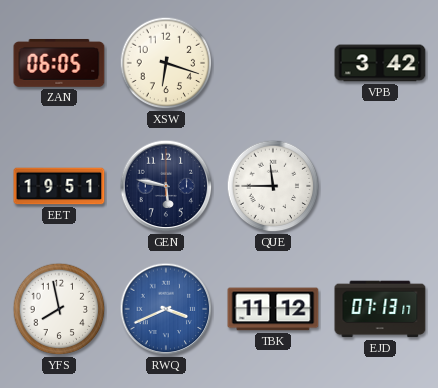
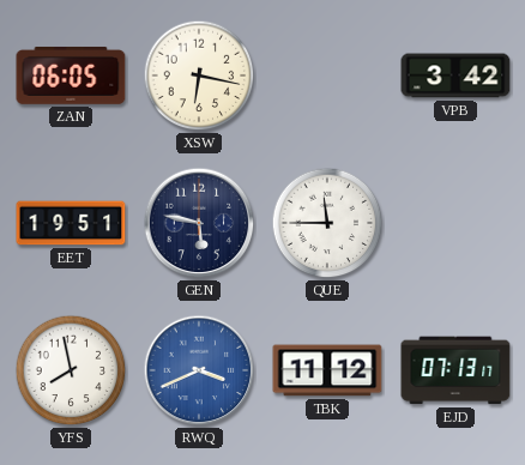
XSW: 6:18 -> 6:17
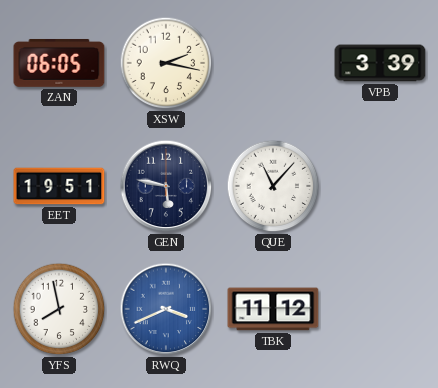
XSW: 6:17 -> 2:17
VPB: 3:42 -> 3:39
QUE: 11:45 -> 11:07
EJD: 07:13 -> none
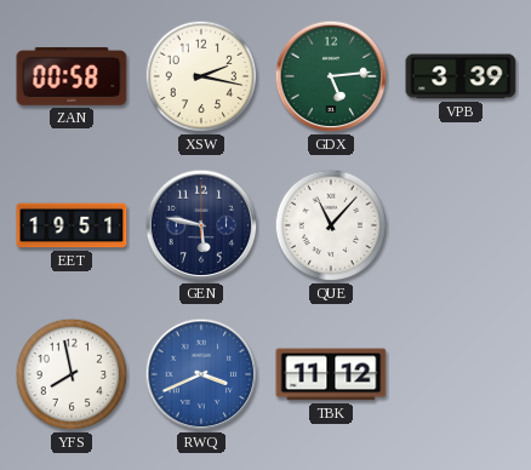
ZAN: 06:05 -> 00:58
GDX: none -> 5:14
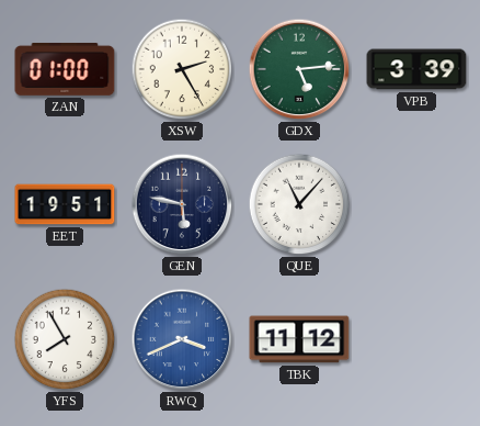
ZAN: 00:58 -> 01:00
XSW: 2:17 -> 2:25
YFS: 7:58 -> 7:55
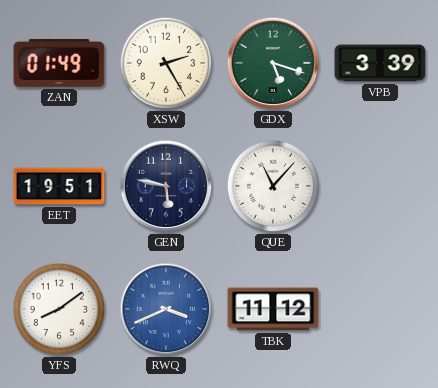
ZAN: 01:00 -> 01:49
GDX: 5:14 -> 5:18
YFS: 7:55 -> 8:09
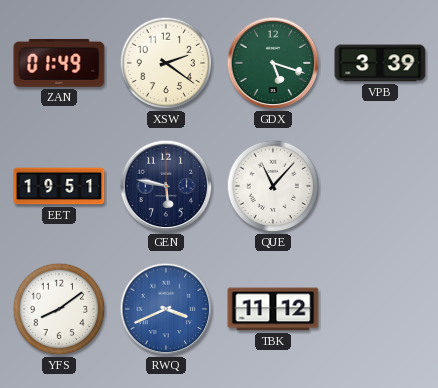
XSW: 2:25 -> 2:21
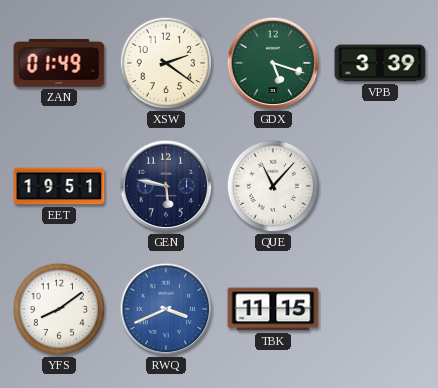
TBK: 11:12 -> 11:15
